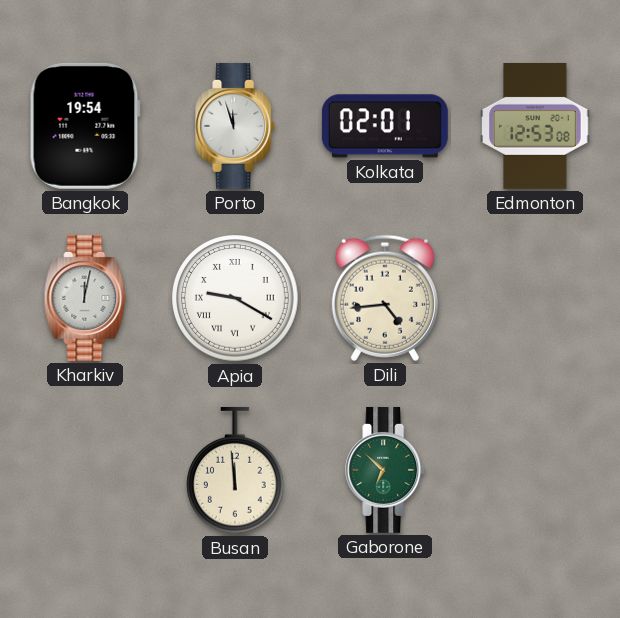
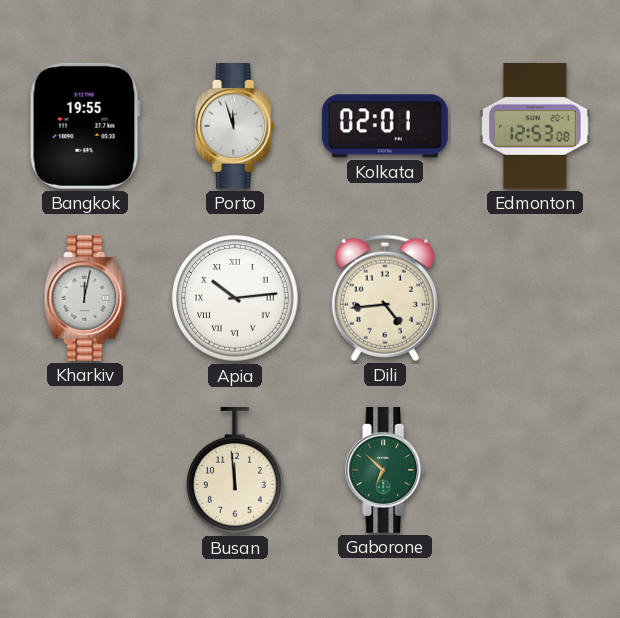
Bangkok: 19:54 -> 19:55
Apia: 9:20 -> 10:14
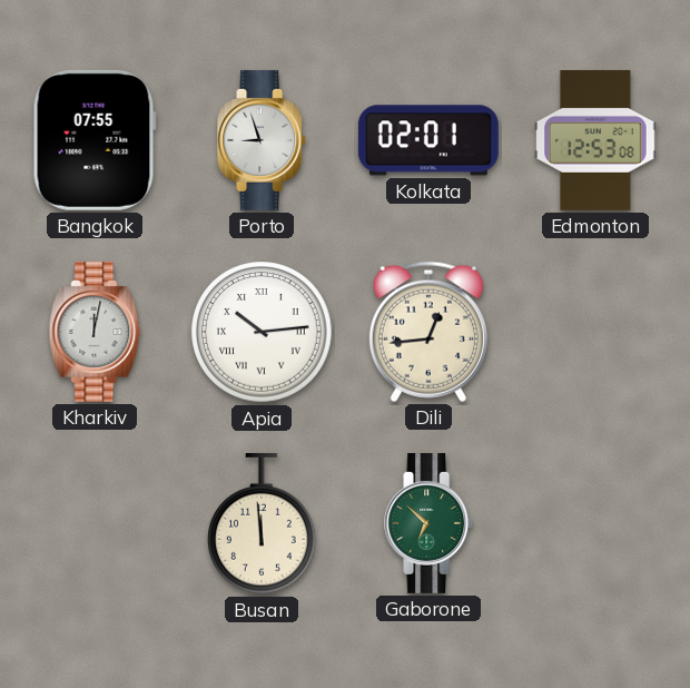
Bangkok: 19:55 -> 07:55
Porto: 11:57 -> 8:57
Dili: 4:44 -> 12:44
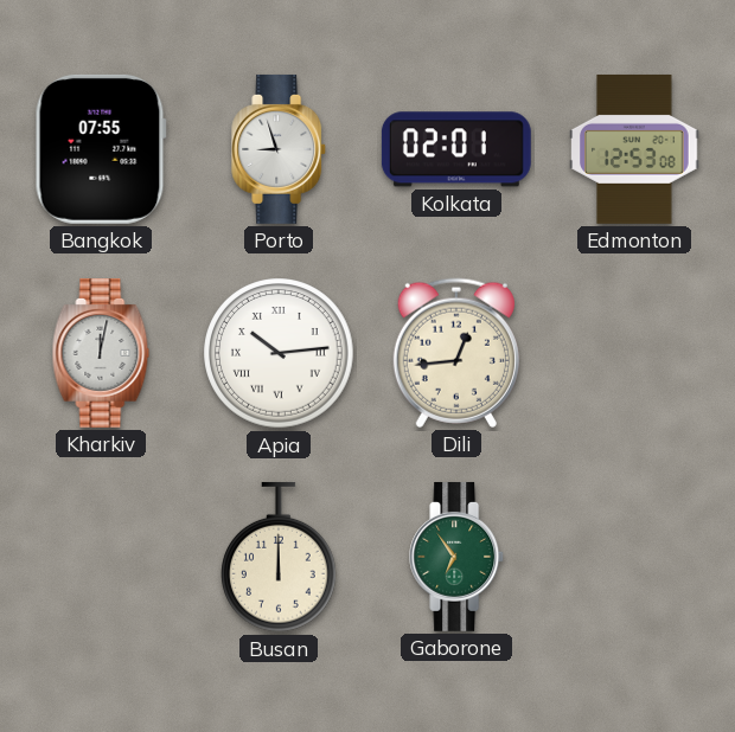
Busan: 11:59 -> 12:00
Gaborone: 6:52 -> 6:54
